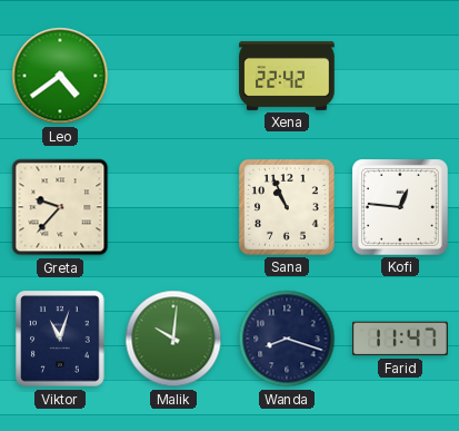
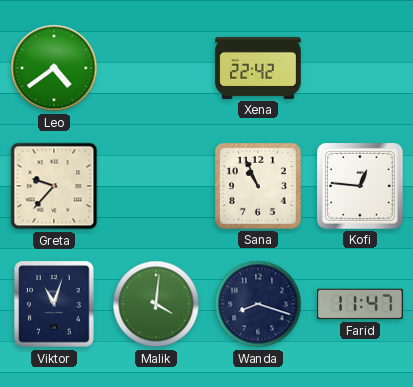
Malik: 10:01 -> 4:01
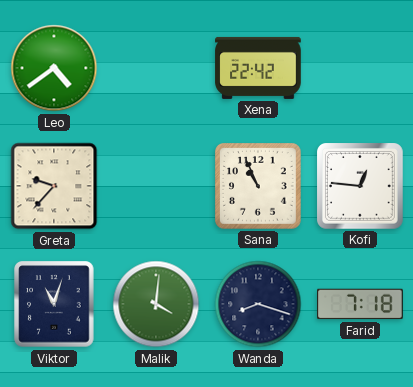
Farid: 11:47 -> 7:18
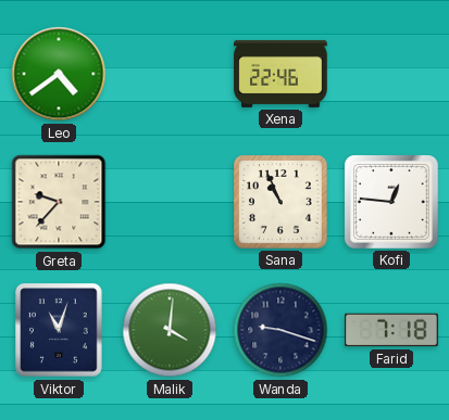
Xena: 22:42 -> 22:46
Wanda: 8:18 -> 9:18
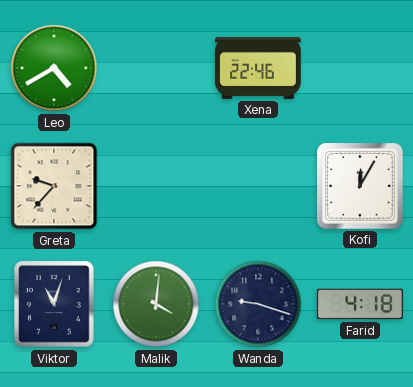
Leo: 4:39 -> 4:40
Sana: 10:56 -> none
Kofi: 12:46 -> 12:05
Farid: 7:18 -> 4:18
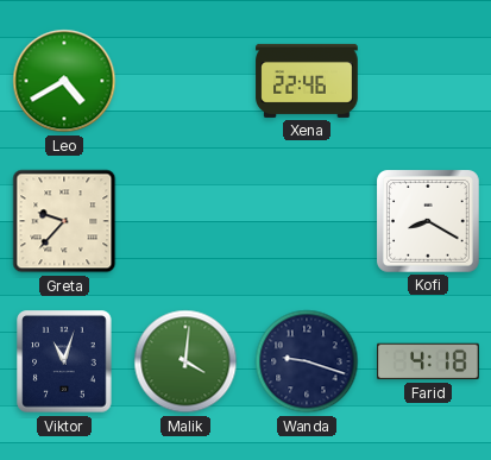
Kofi: 12:05 -> 8:20
